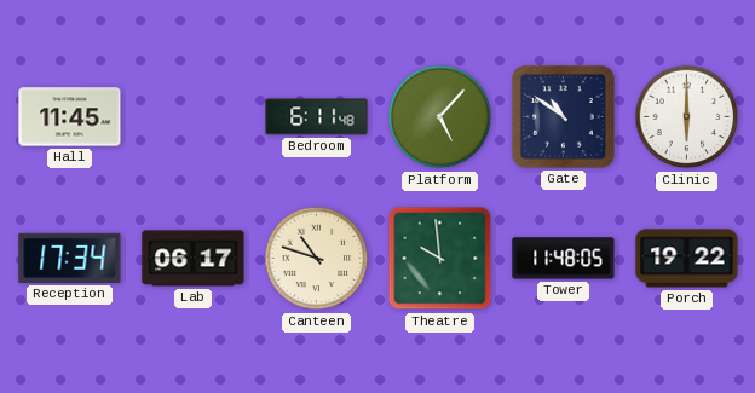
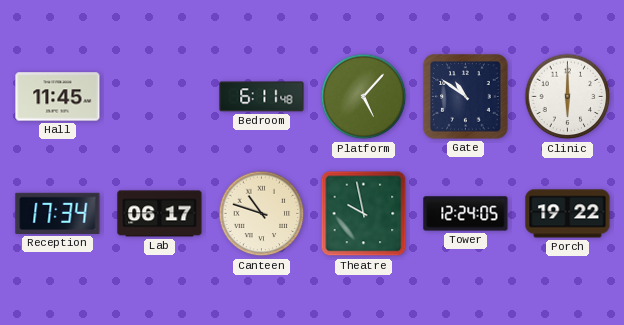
Theatre: 9:59 -> 9:58
Tower: 11:48 -> 12:24
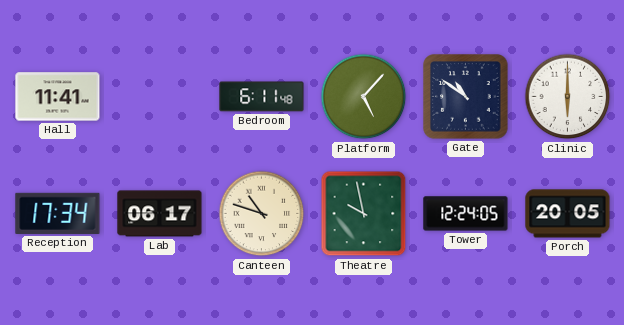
Hall: 11:45 -> 11:41
Porch: 19:22 -> 20:05
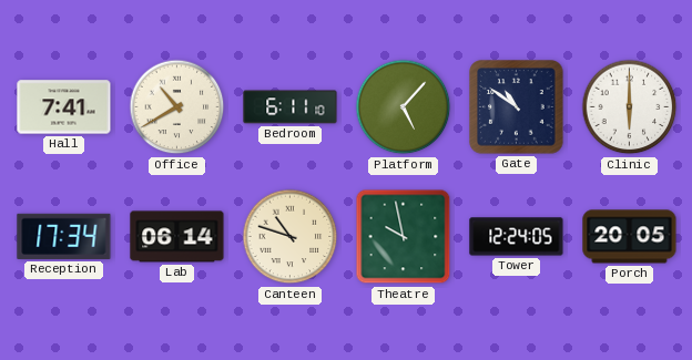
Hall: 11:41 -> 7:41
Office: none -> 10:40
Bedroom: 6:11:48 -> 6:11:10
Lab: 06:17 -> 06:14
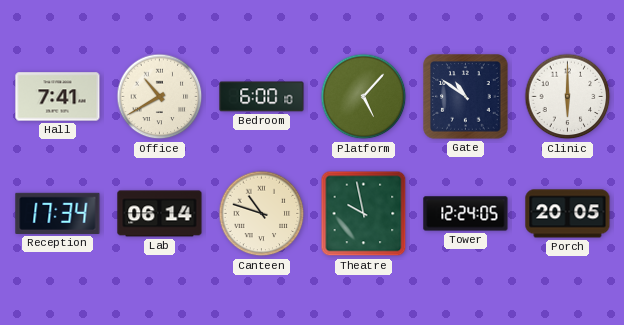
Bedroom: 6:11 -> 6:00
